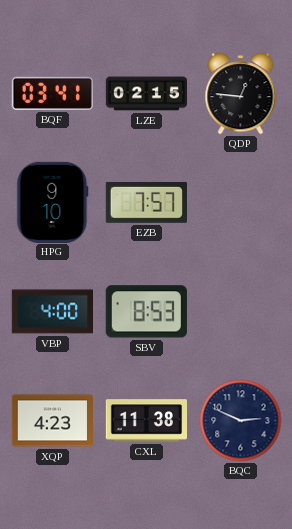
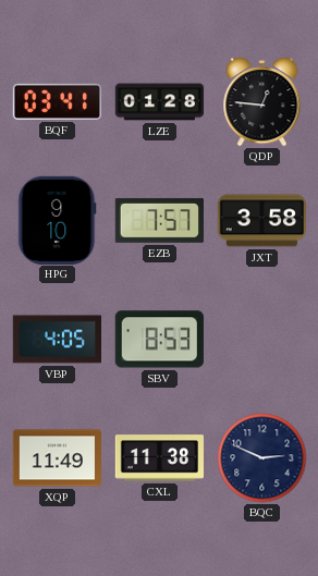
LZE: 02:15 -> 01:28
JXT: none -> 3:58
VBP: 4:00 -> 4:05
XQP: 4:23 -> 11:49
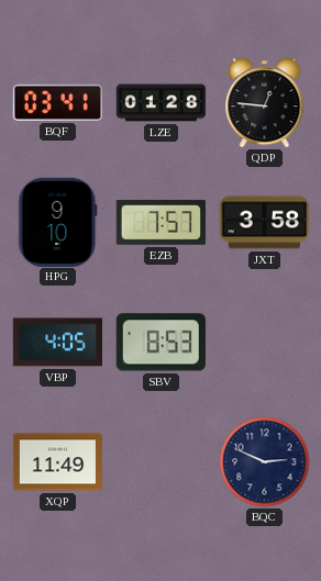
CXL: 11:38 -> none
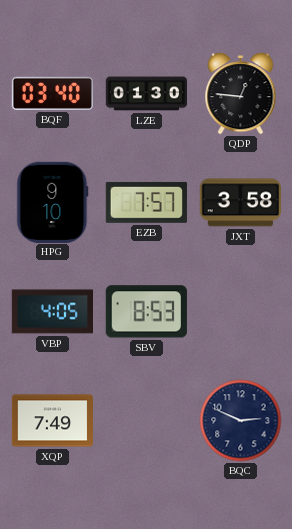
BQF: 03:41 -> 03:40
LZE: 01:28 -> 01:30
XQP: 11:49 -> 7:49
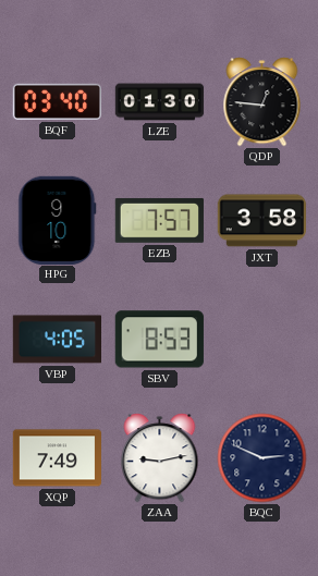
ZAA: none -> 9:13
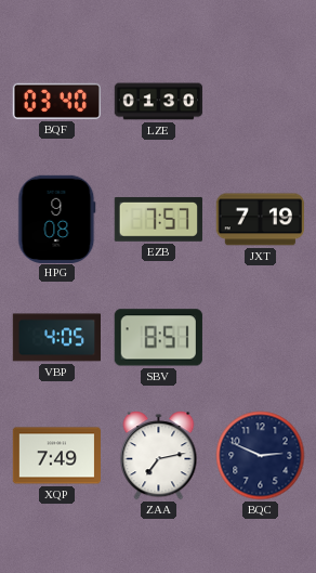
QDP: 12:46 -> none
HPG: 9:10 -> 9:08
JXT: 3:58 -> 7:19
SBV: 8:53 -> 8:51
ZAA: 9:13 -> 7:13
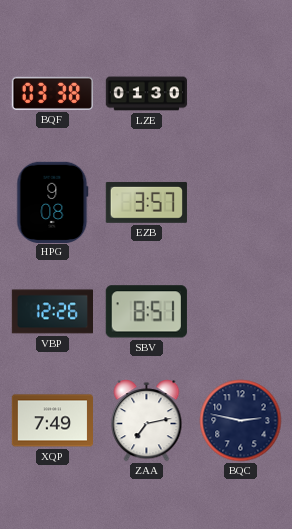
BQF: 03:40 -> 03:38
EZB: 7:57 -> 3:57
JXT: 7:19 -> none
VBP: 4:05 -> 12:26
BQC: 2:49 -> 2:47
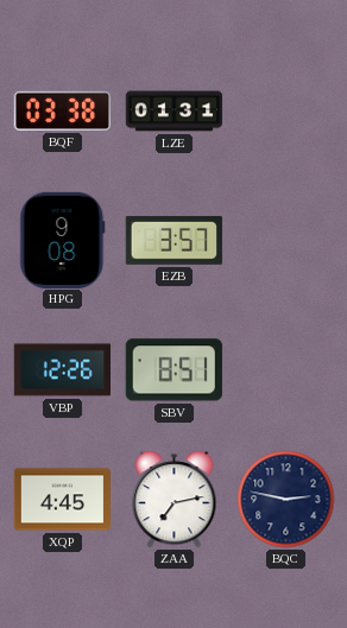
LZE: 01:30 -> 01:31
XQP: 7:49 -> 4:45
